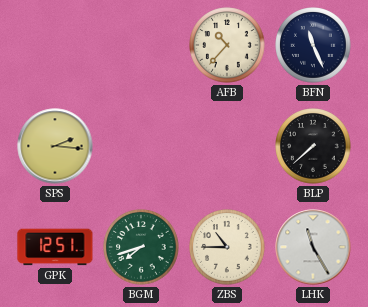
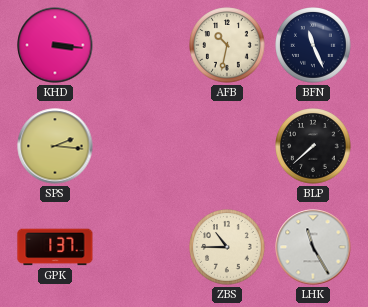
KHD: none -> 3:16
AFB: 10:37 -> 10:32
GPK: 12:51 -> 1:37
BGM: 7:42 -> none
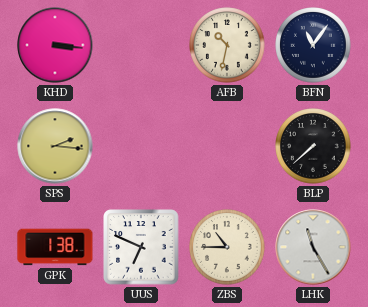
BFN: 11:26 -> 11:06
GPK: 1:37 -> 1:38
UUS: none -> 6:49
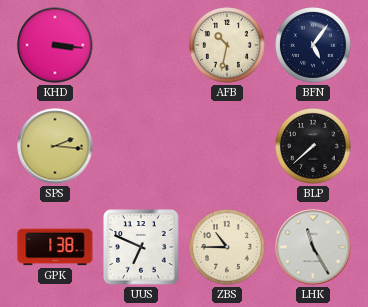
BFN: 11:06 -> 5:06
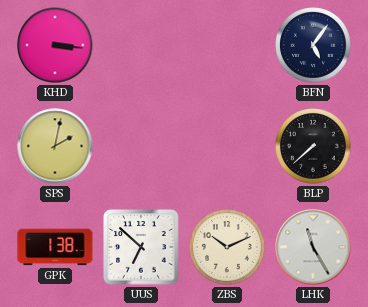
AFB: 10:32 -> none
SPS: 2:16 -> 2:02
UUS: 6:49 -> 6:52
ZBS: 10:45 -> 10:11
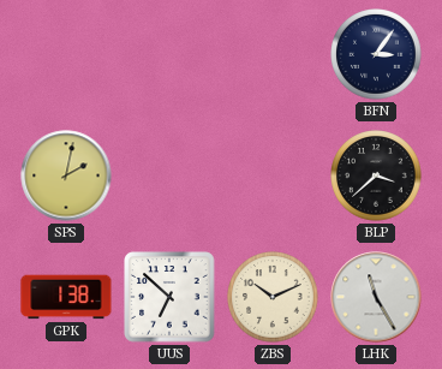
KHD: 3:16 -> none
BFN: 5:06 -> 3:06
BLP: 7:38 -> 3:38
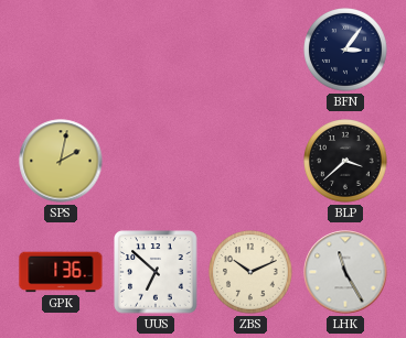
GPK: 1:38 -> 1:36
